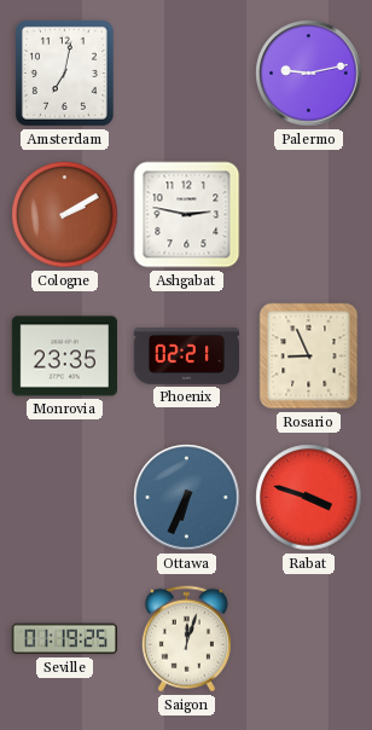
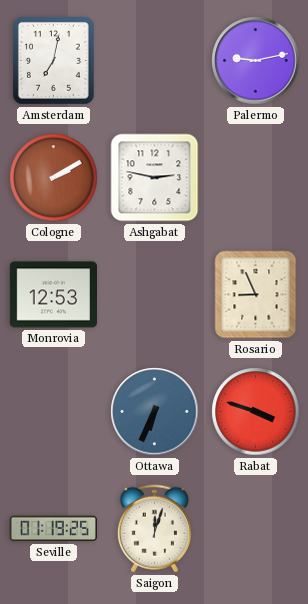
Monrovia: 23:35 -> 12:53
Phoenix: 02:21 -> none
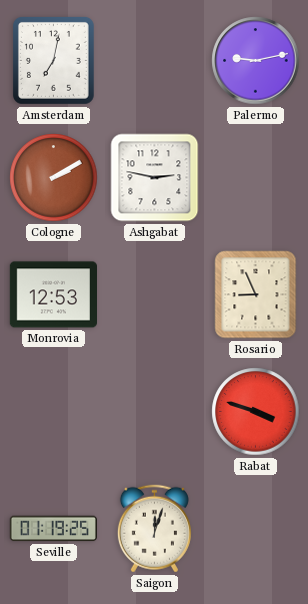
Ottawa: 6:34 -> none
